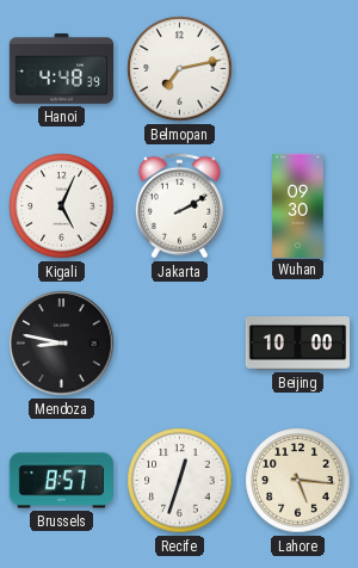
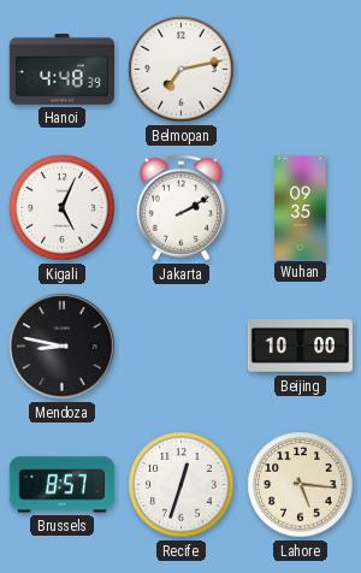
Wuhan: 09:30 -> 09:35
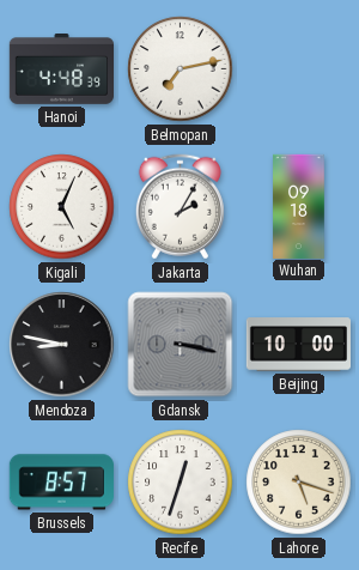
Jakarta: 2:10 -> 2:05
Wuhan: 09:35 -> 09:18
Gdansk: none -> 3:17
Lahore: 5:16 -> 5:18
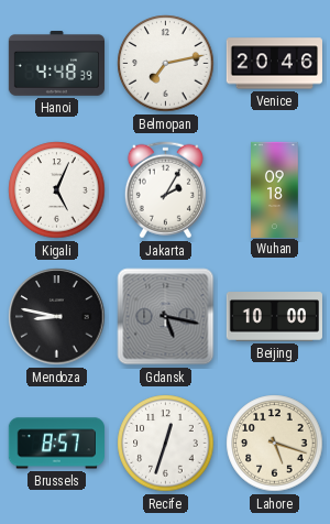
Venice: none -> 20:46
Gdansk: 3:17 -> 5:17
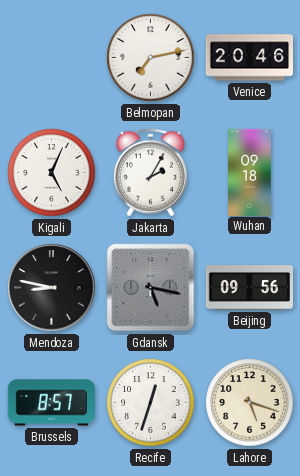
Hanoi: 4:48 -> none
Beijing: 10:00 -> 09:56
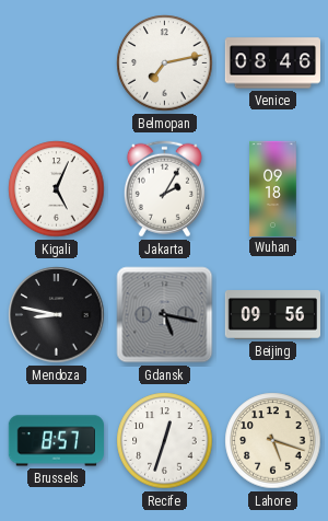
Venice: 20:46 -> 08:46
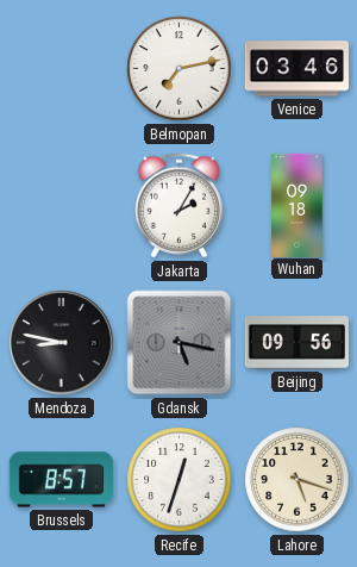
Venice: 08:46 -> 03:46
Kigali: 5:04 -> none
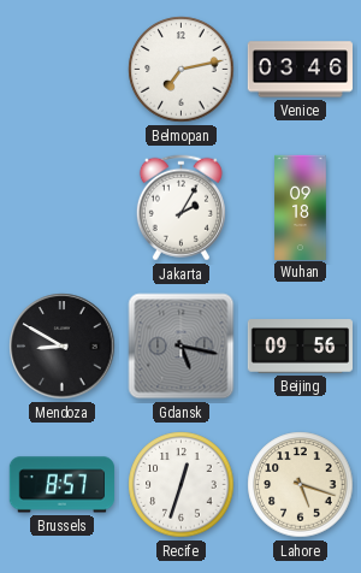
Mendoza: 8:47 -> 8:50
